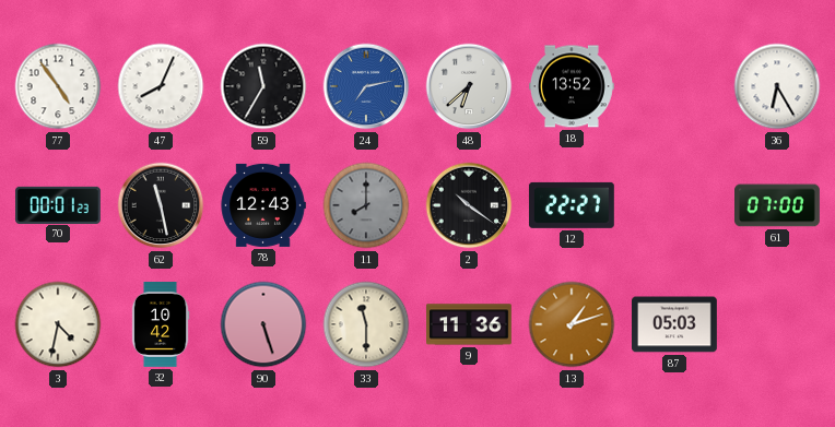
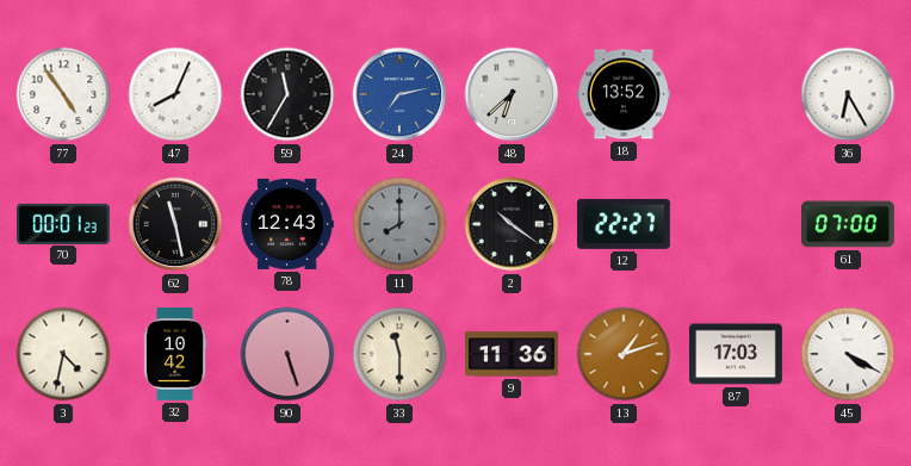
87: 05:03 -> 17:03
45: none -> 4:20
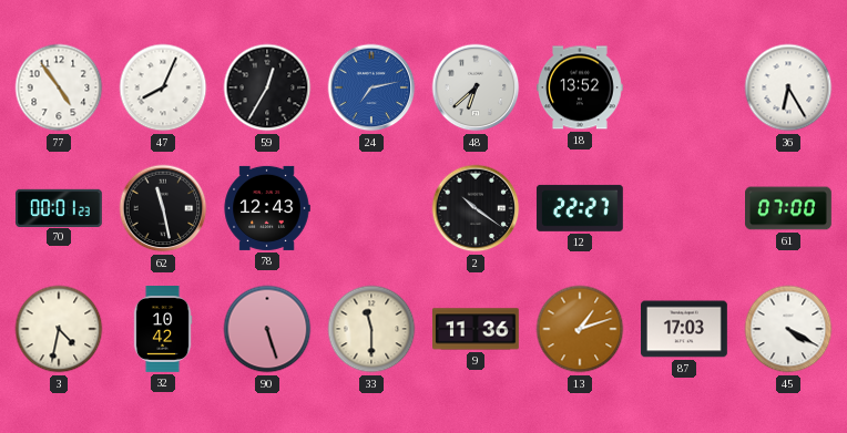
59: 11:35 -> 12:35
11: 8:00 -> none
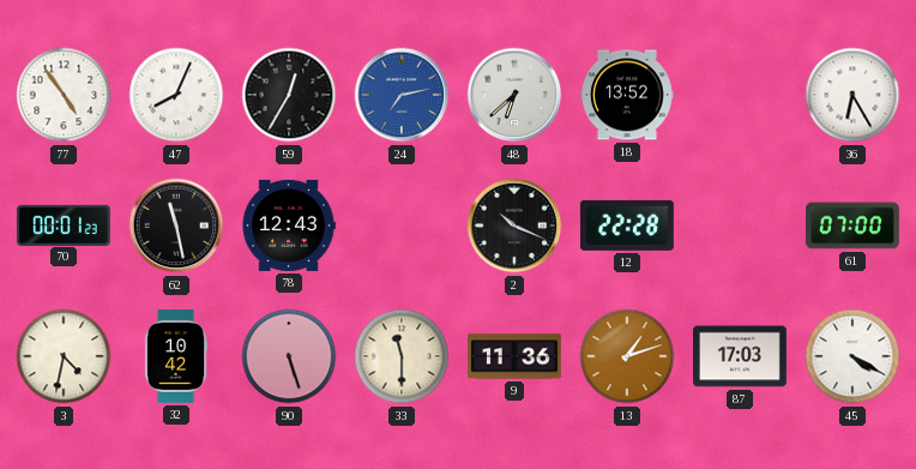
2: 10:21 -> 10:19
12: 22:27 -> 22:28
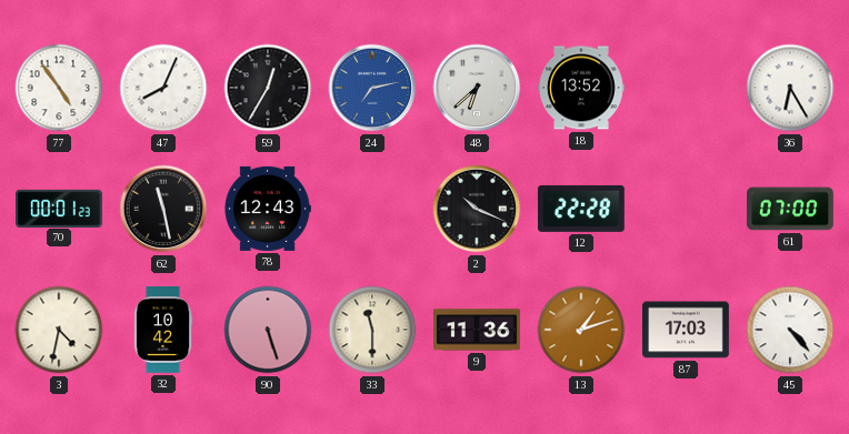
45: 4:20 -> 4:23
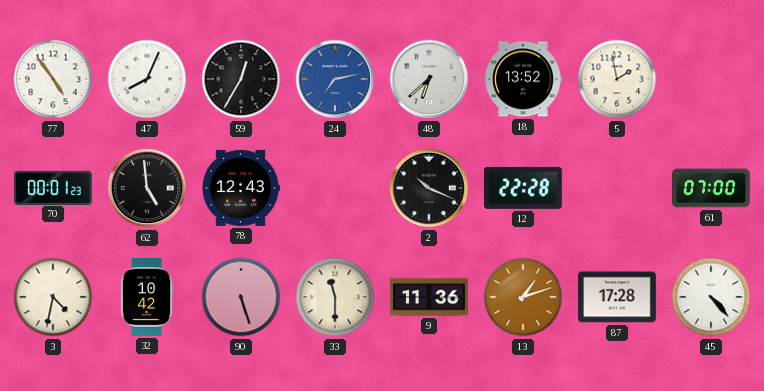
5: none -> 1:58
36: 6:25 -> none
62: 11:28 -> 4:59
87: 17:03 -> 17:28
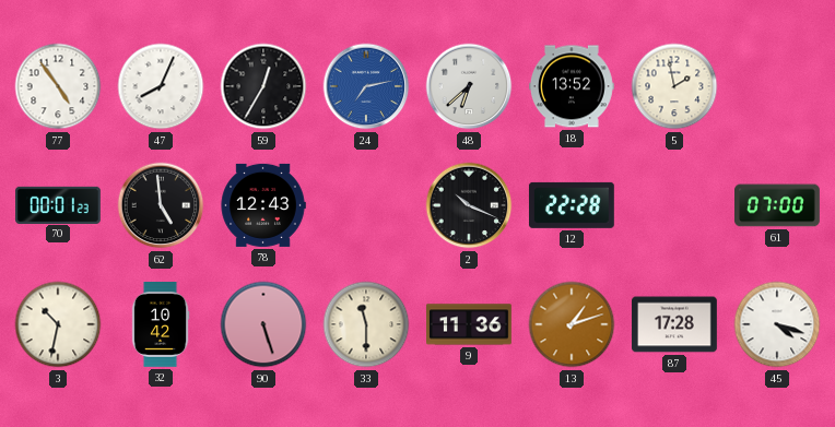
3: 4:32 -> 10:32
45: 4:23 -> 4:18
